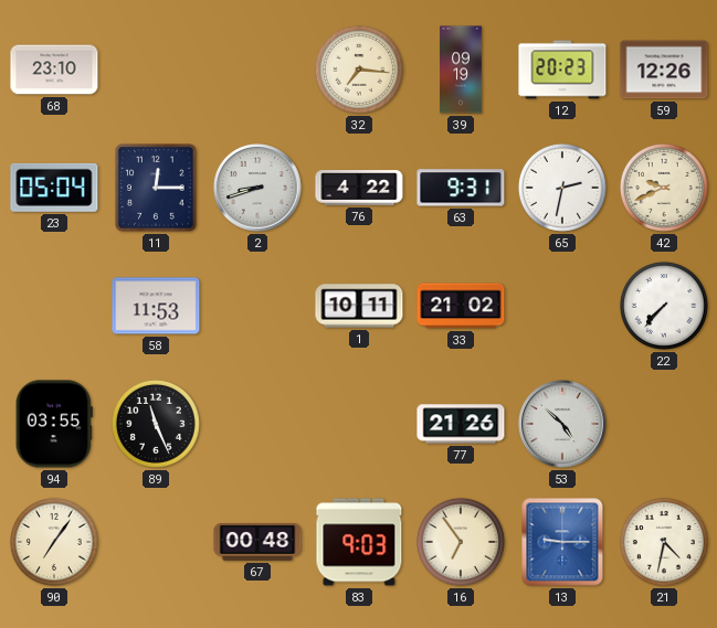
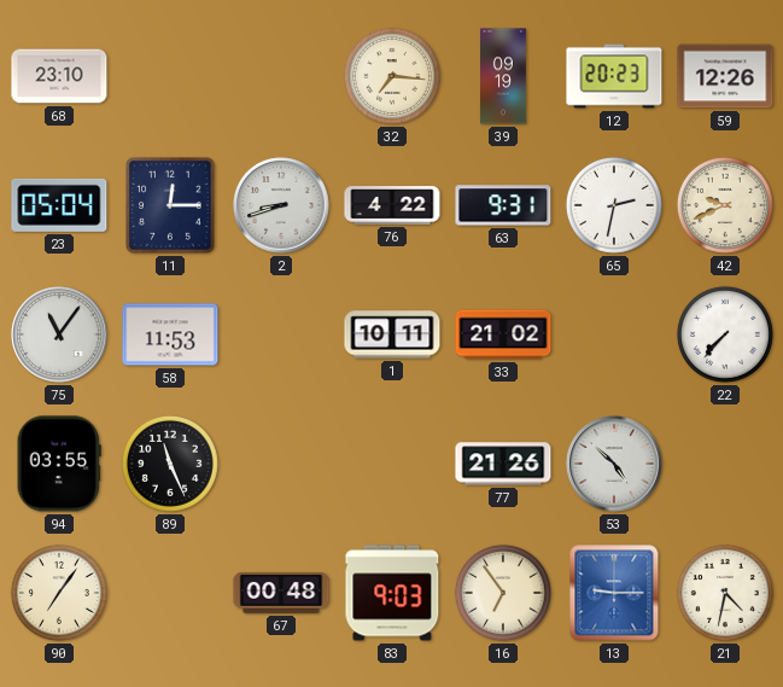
75: none -> 11:06
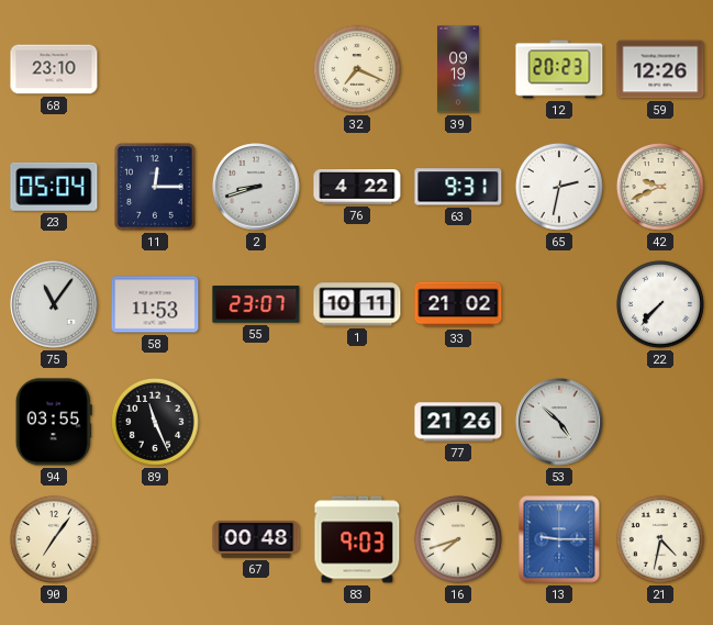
32: 7:16 -> 7:19
55: none -> 23:07
16: 6:54 -> 7:42
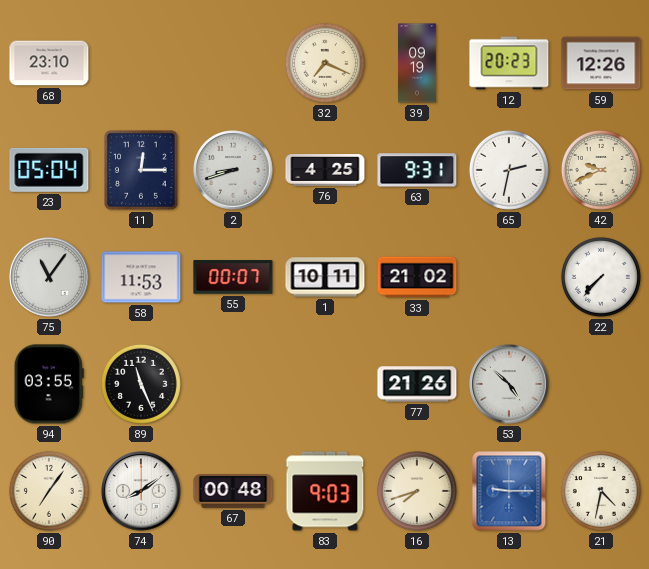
76: 4:22 -> 4:25
55: 23:07 -> 00:07
74: none -> 8:09
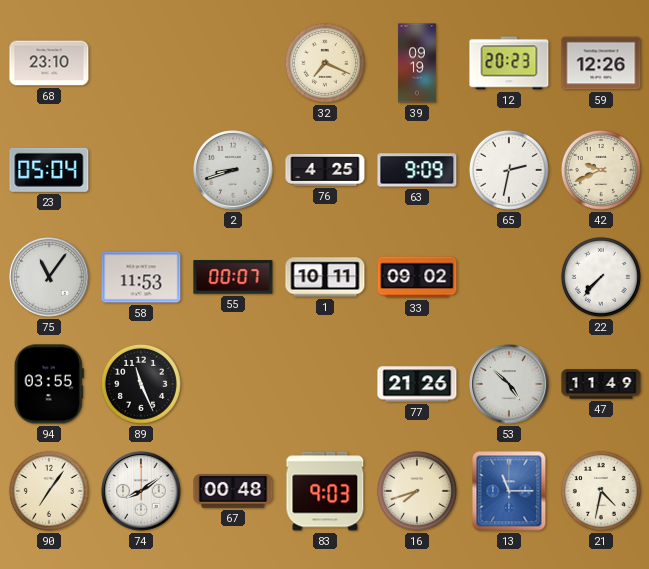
11: 12:15 -> none
63: 9:31 -> 9:09
33: 21:02 -> 09:02
47: none -> 11:49
13: 9:15 -> 11:15
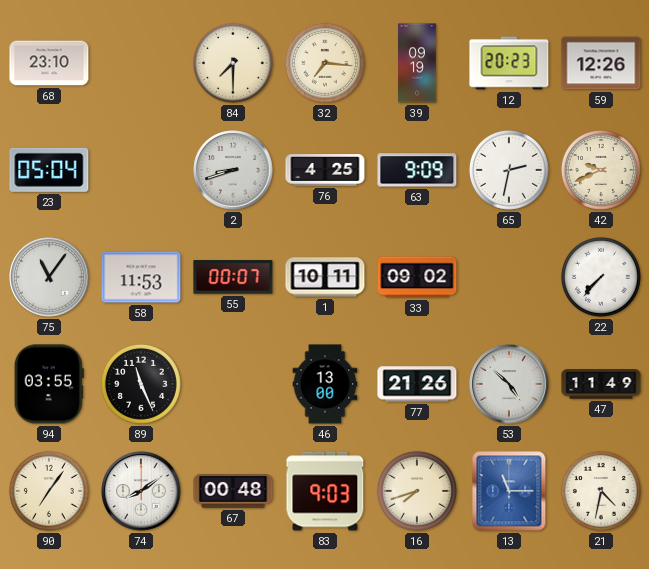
84: none -> 7:30
32: 7:19 -> 7:16
46: none -> 13:00
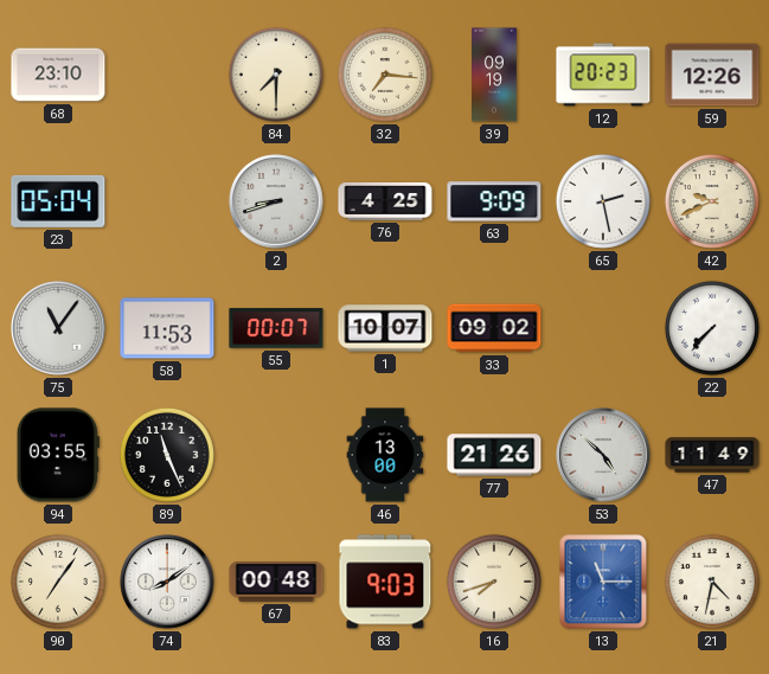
65: 2:32 -> 2:28
1: 10:11 -> 10:07
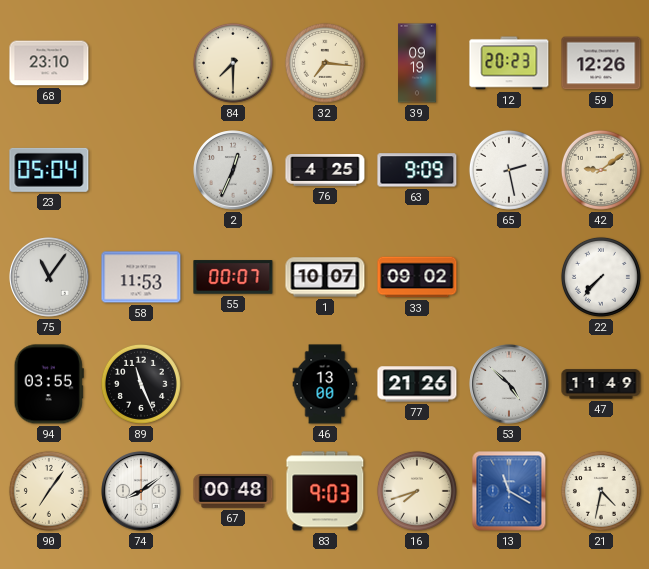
2: 8:42 -> 12:34
42: 9:41 -> 9:09
13: 11:15 -> 11:20
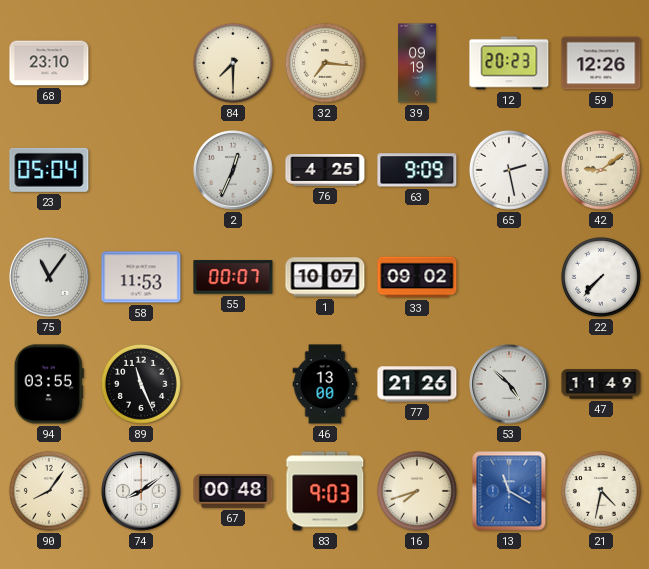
90: 7:06 -> 8:06
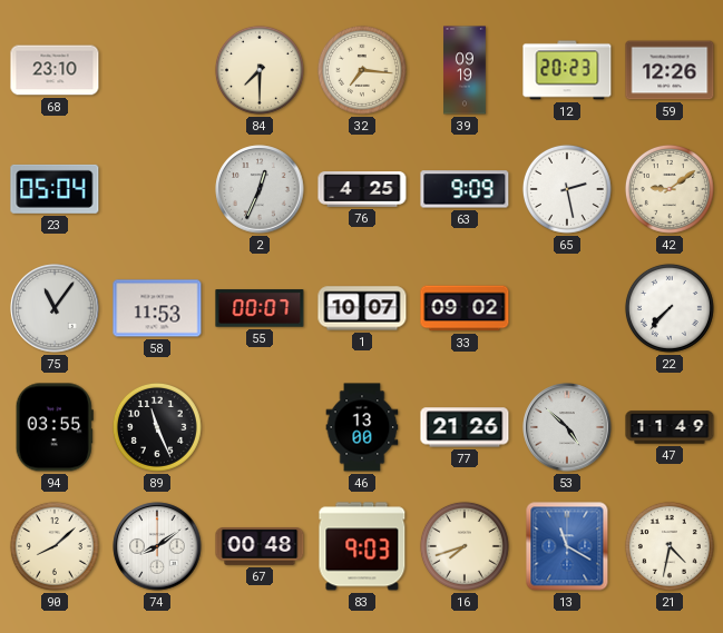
90: 8:06 -> 8:08
